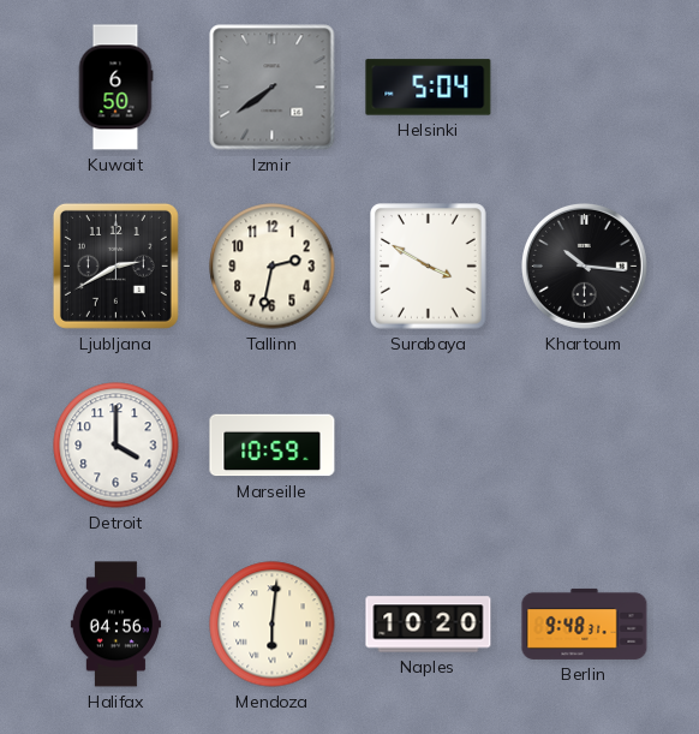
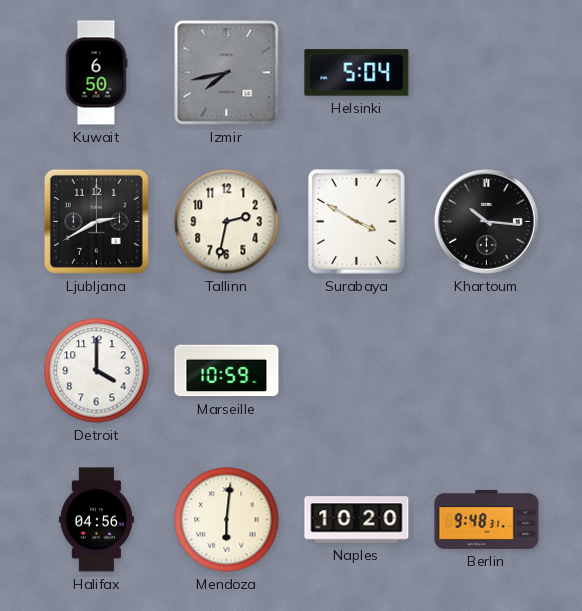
Izmir: 7:39 -> 7:43
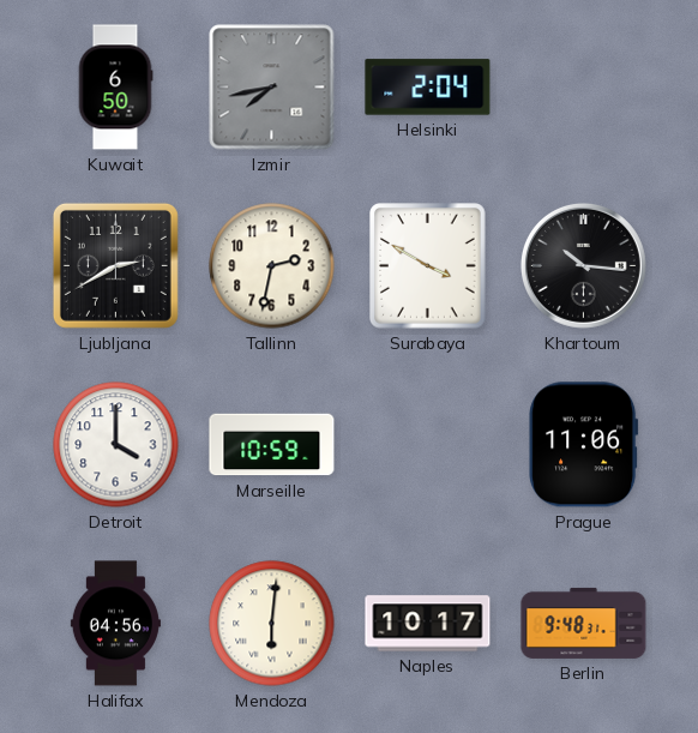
Helsinki: 5:04 -> 2:04
Prague: none -> 11:06
Naples: 10:20 -> 10:17
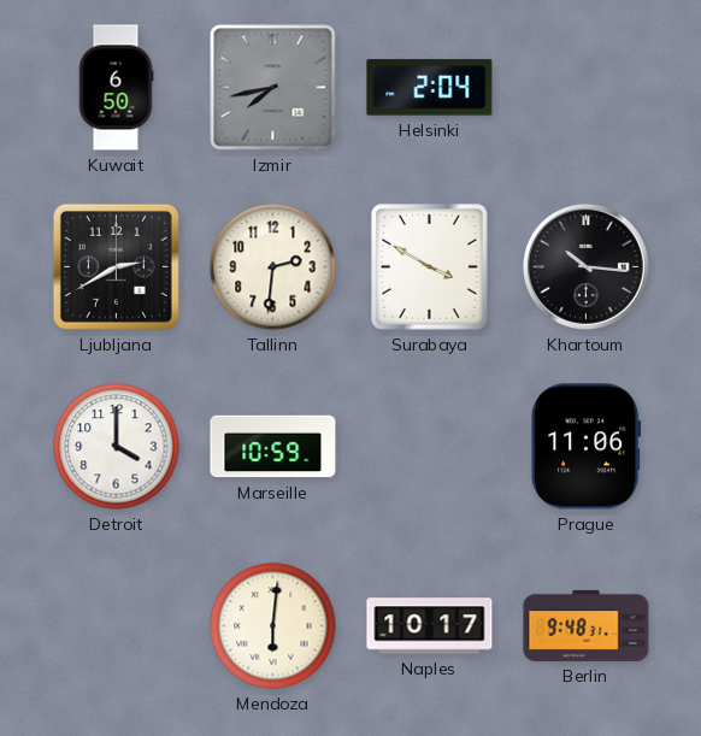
Tallinn: 2:32 -> 2:31
Halifax: 04:56 -> none
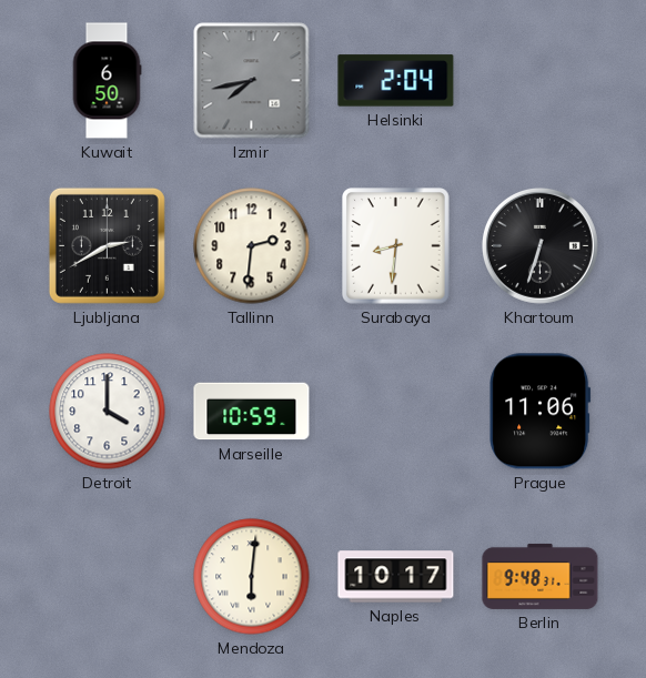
Surabaya: 3:50 -> 8:31
Khartoum: 10:16 -> 6:33
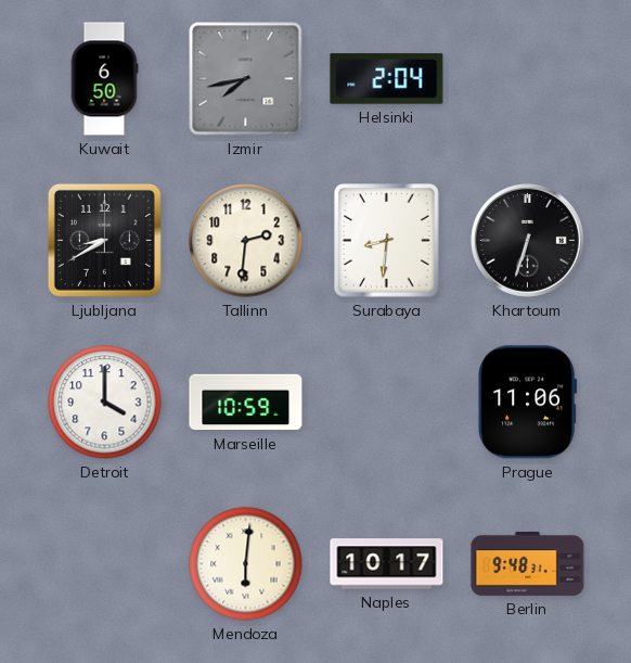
Ljubljana: 2:40 -> 8:40
